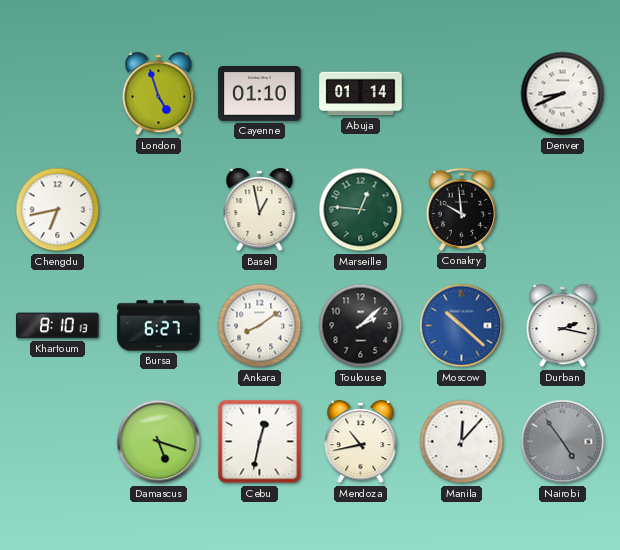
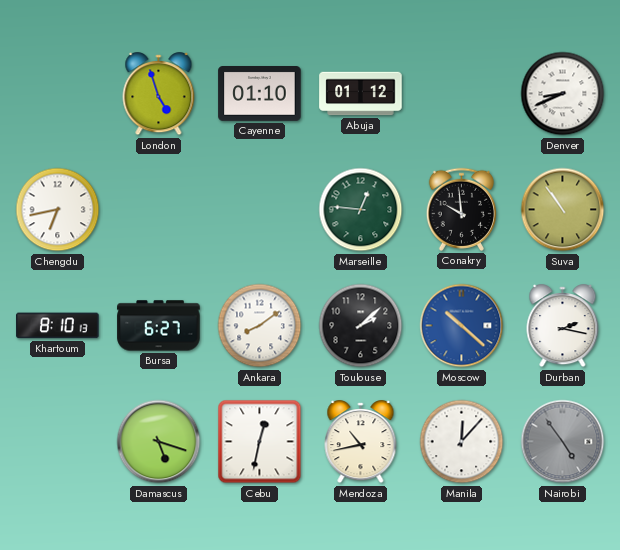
Abuja: 01:14 -> 01:12
Basel: 12:58 -> none
Suva: none -> 10:54
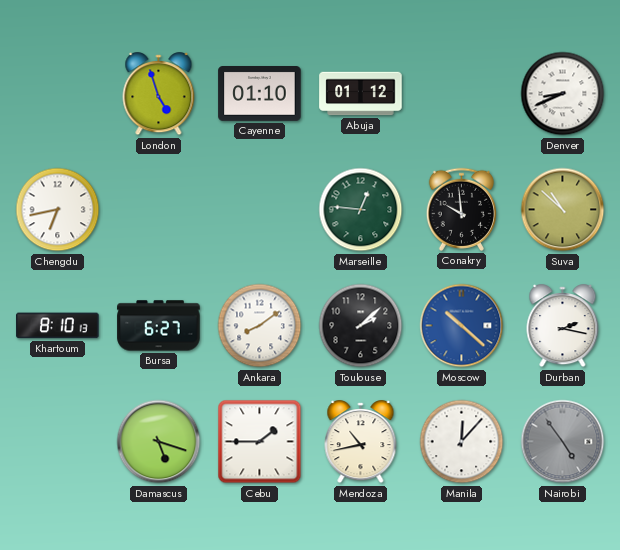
Suva: 10:54 -> 10:52
Cebu: 12:32 -> 1:45
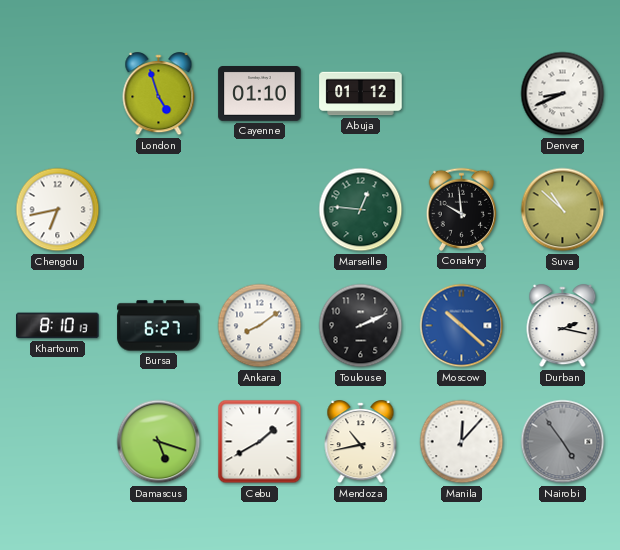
Toulouse: 2:08 -> 2:11
Cebu: 1:45 -> 1:40
